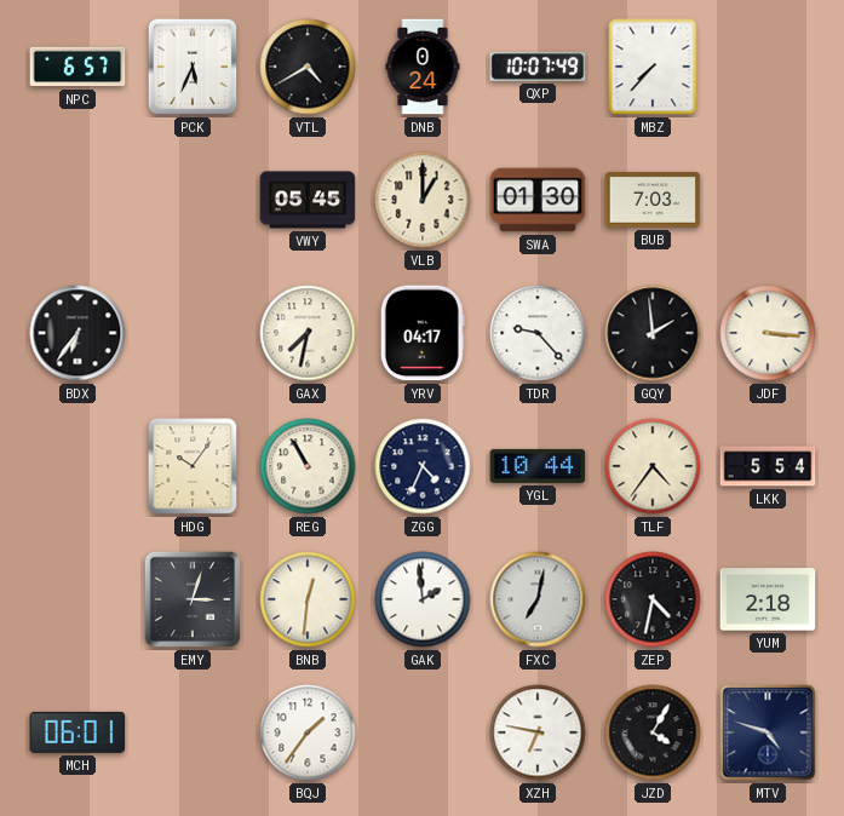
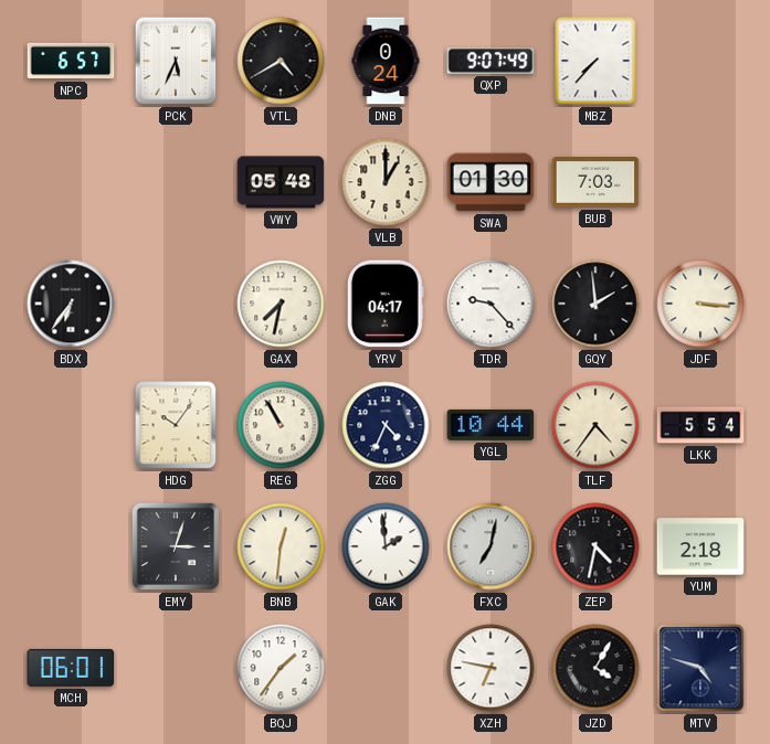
QXP: 10:07 -> 9:07
VWY: 05:45 -> 05:48
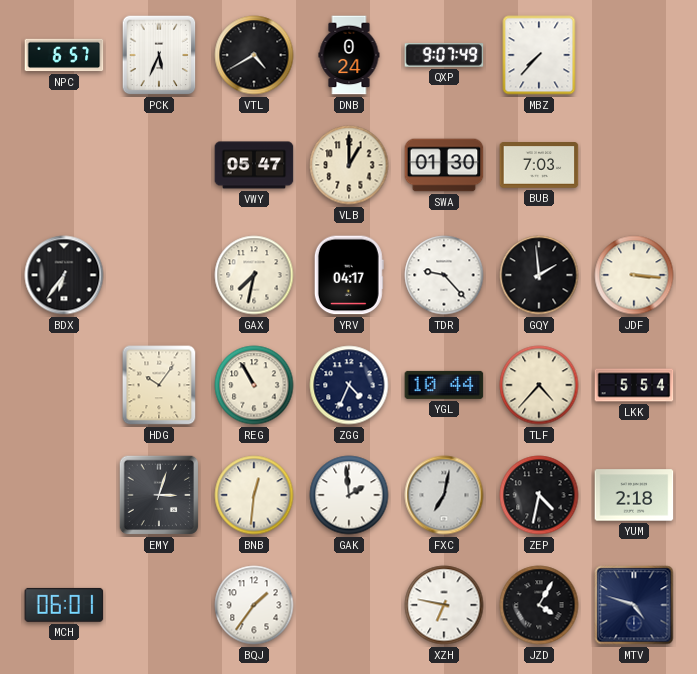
VWY: 05:48 -> 05:47
TLF: 4:36 -> 4:37
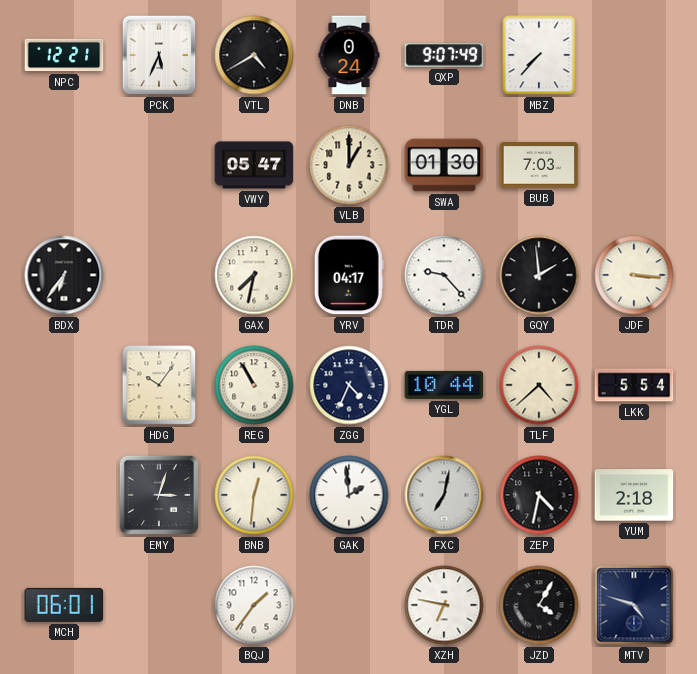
NPC: 6:57 -> 12:21
TLF: 4:37 -> 4:38
